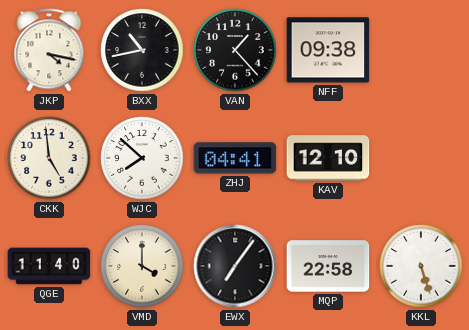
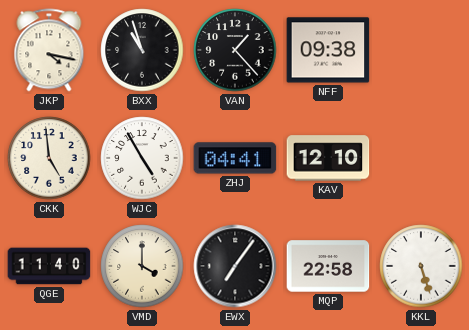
BXX: 10:43 -> 10:57
WJC: 7:52 -> 4:55
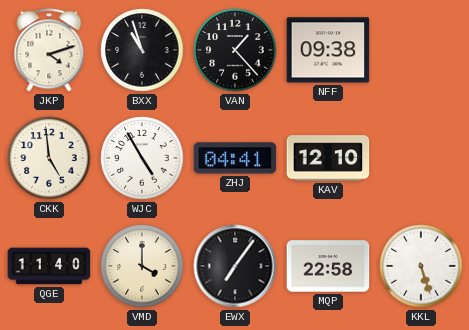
JKP: 4:17 -> 4:12
